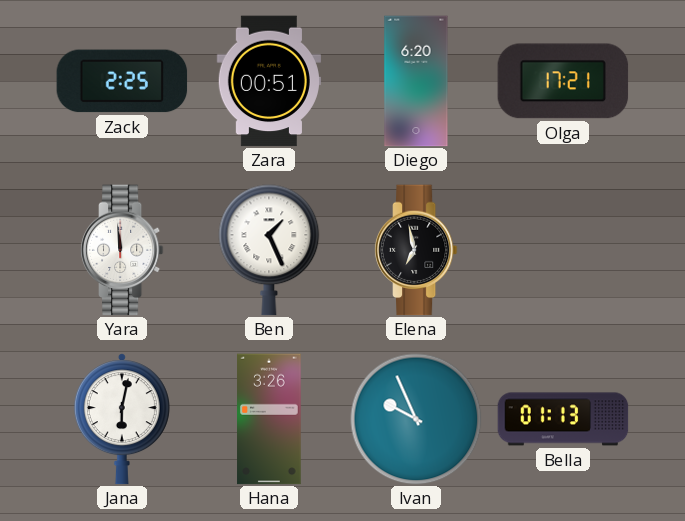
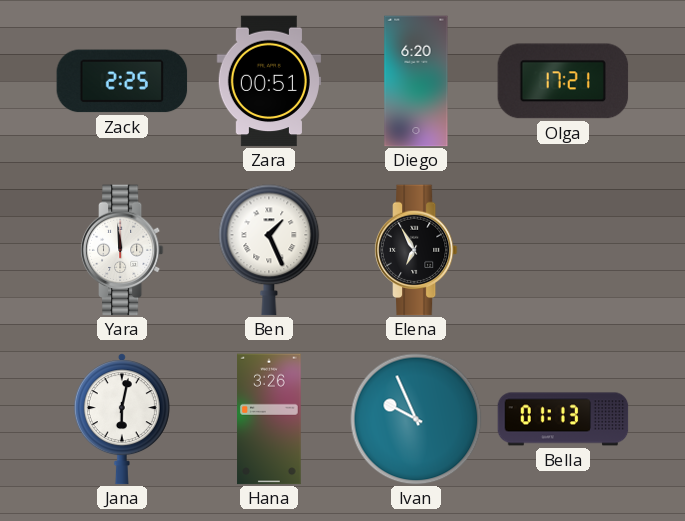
Elena: 6:58 -> 6:55
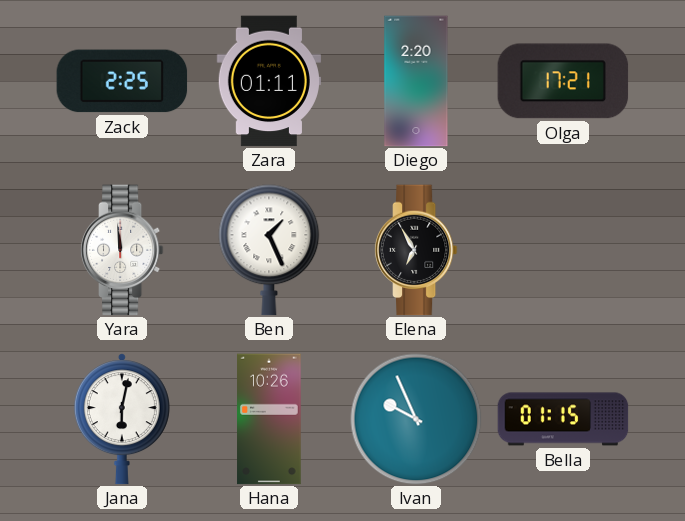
Zara: 00:51 -> 01:11
Diego: 6:20 -> 2:20
Hana: 3:26 -> 10:26
Bella: 01:13 -> 01:15
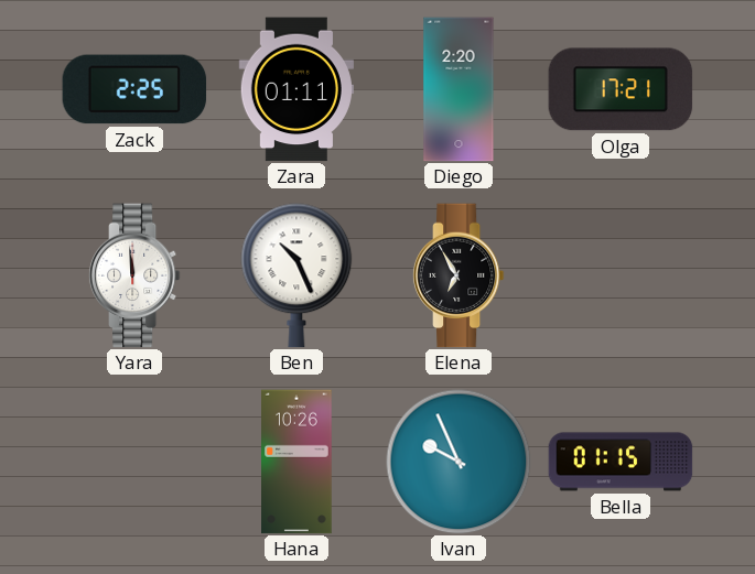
Ben: 1:26 -> 10:26
Jana: 6:02 -> none
